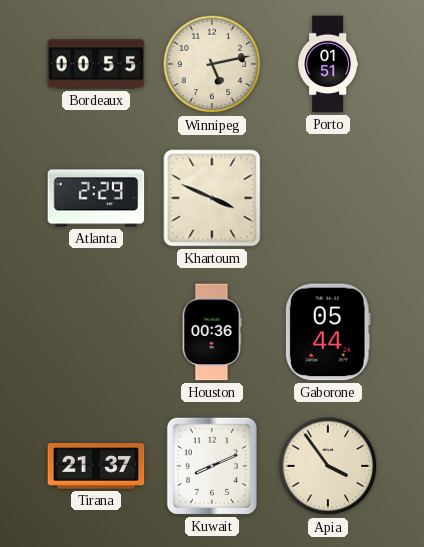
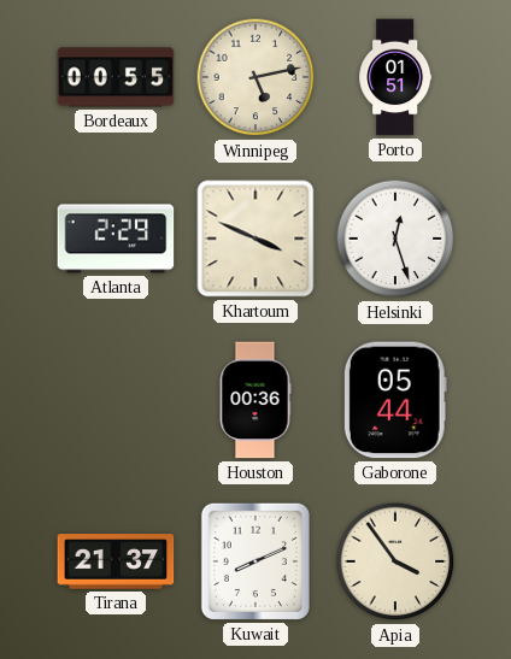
Helsinki: none -> 12:27
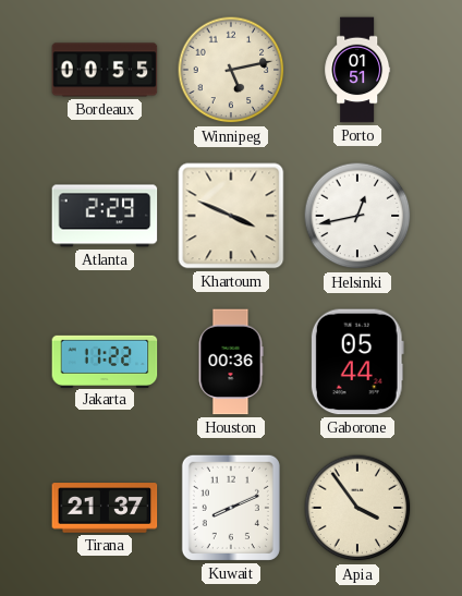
Helsinki: 12:27 -> 12:43
Jakarta: none -> 11:22
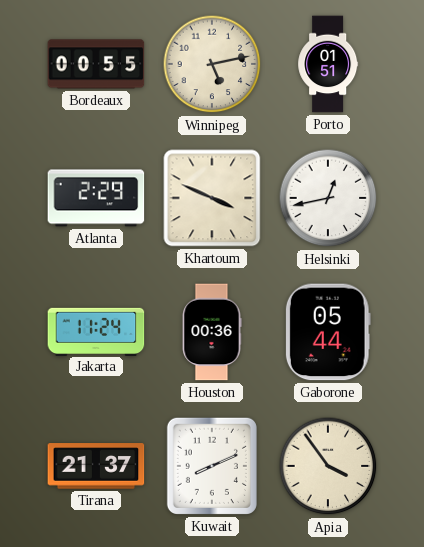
Jakarta: 11:22 -> 11:24
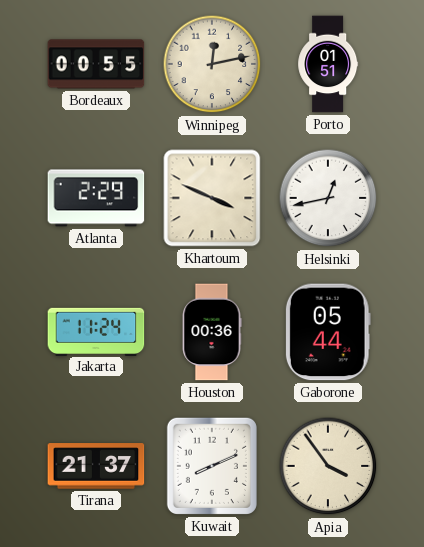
Winnipeg: 5:13 -> 12:13
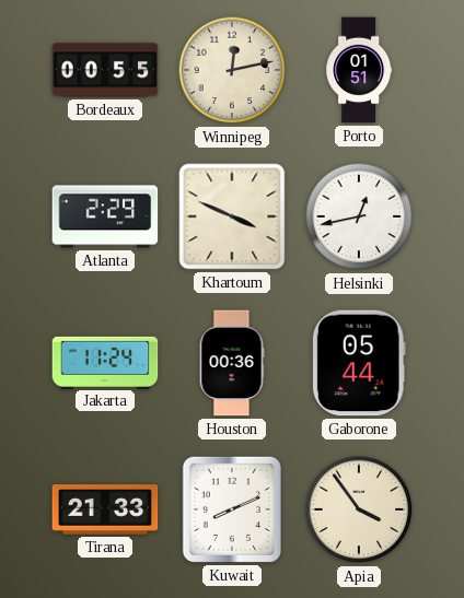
Tirana: 21:37 -> 21:33
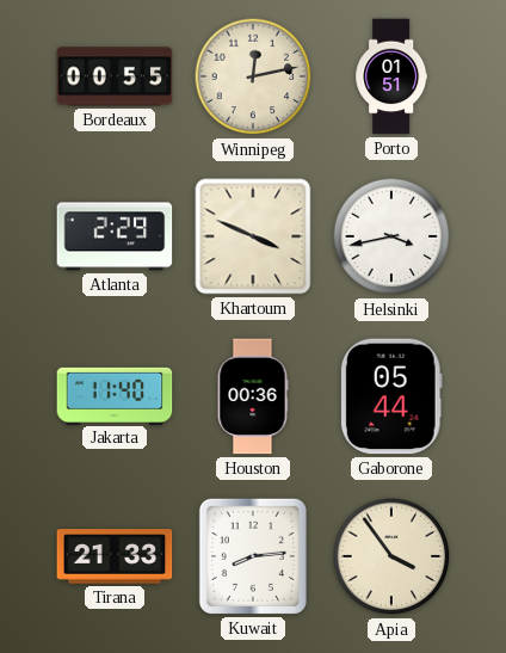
Helsinki: 12:43 -> 3:43
Jakarta: 11:24 -> 11:40
Kuwait: 8:11 -> 8:14
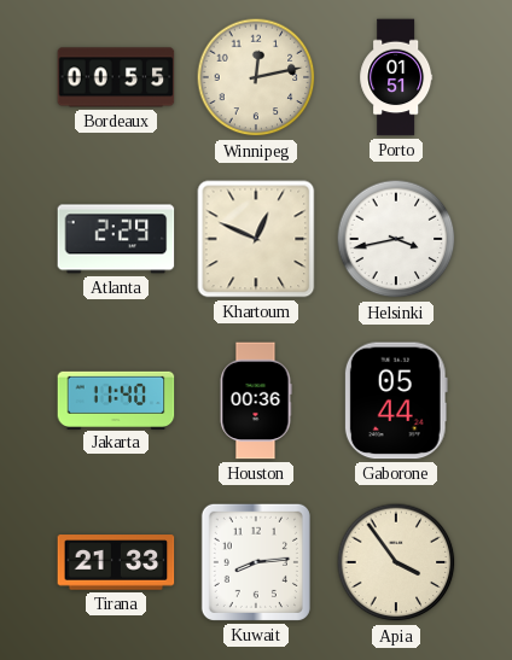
Khartoum: 3:49 -> 12:49
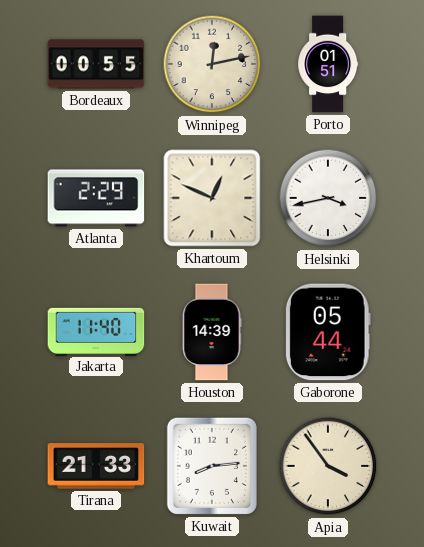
Houston: 00:36 -> 14:39
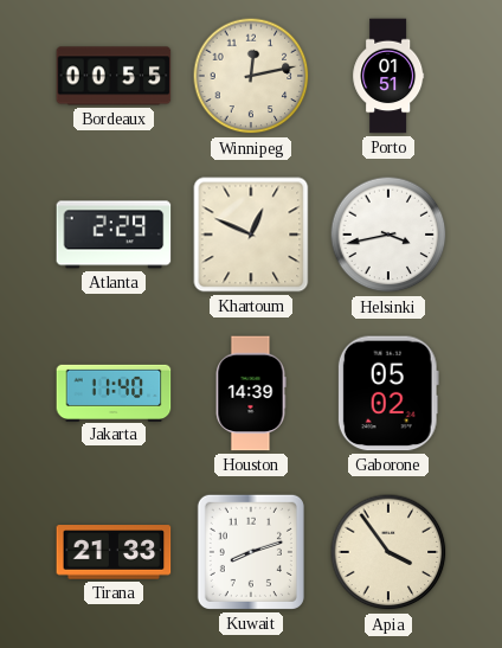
Gaborone: 05:44 -> 05:02
Kuwait: 8:14 -> 8:12
